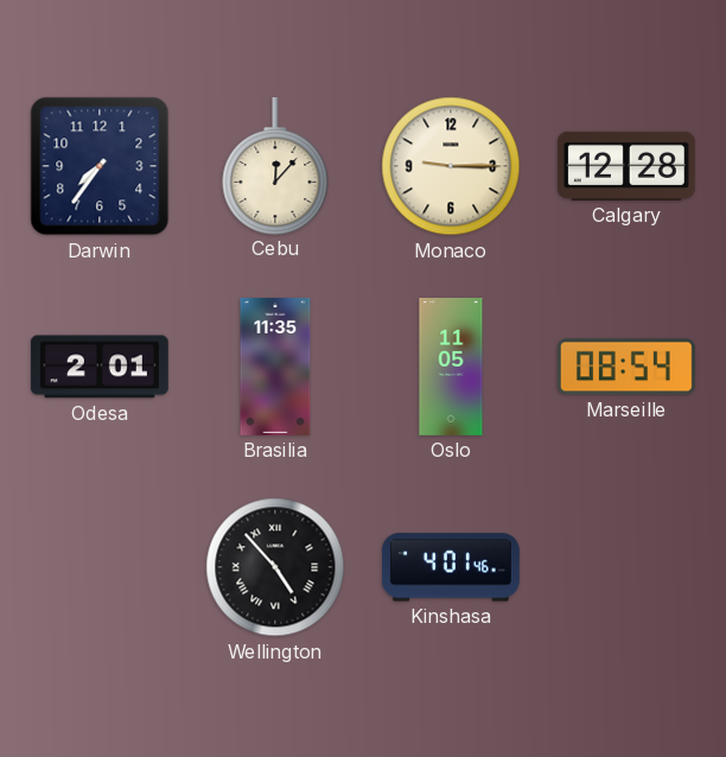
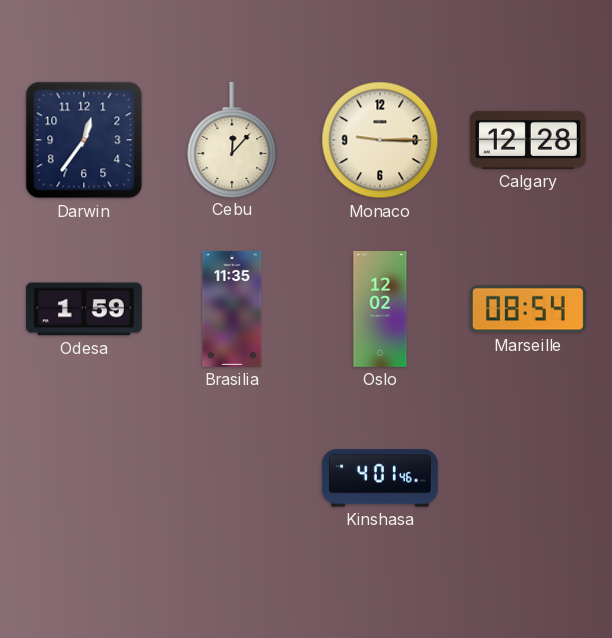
Darwin: 7:36 -> 12:36
Odesa: 2:01 -> 1:59
Oslo: 11:05 -> 12:02
Wellington: 4:53 -> none
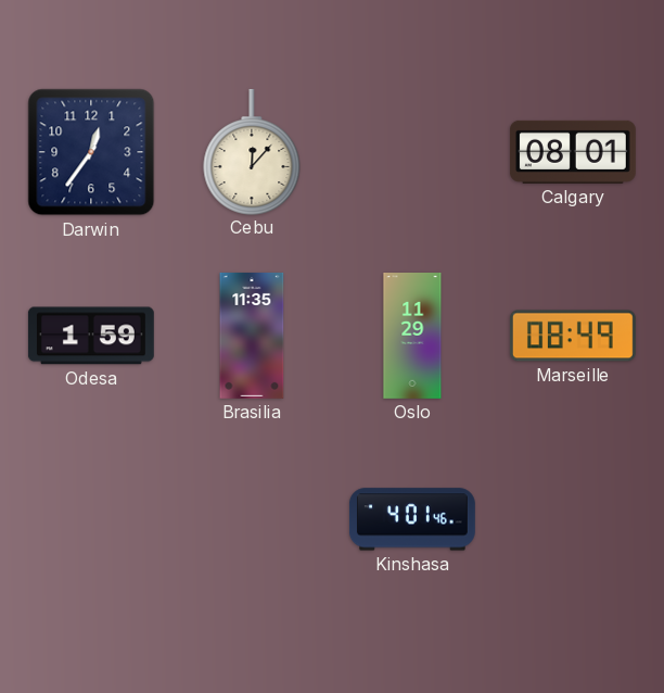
Monaco: 9:15 -> none
Calgary: 12:28 -> 08:01
Oslo: 12:02 -> 11:29
Marseille: 08:54 -> 08:49
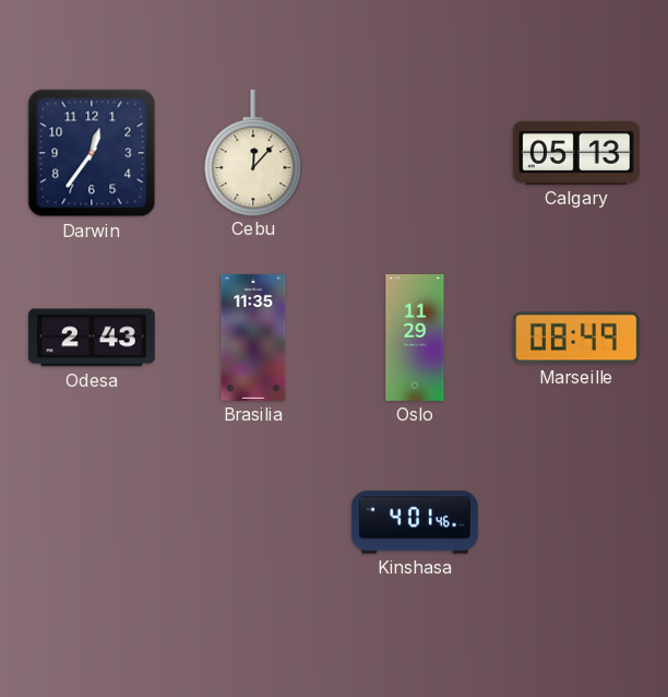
Calgary: 08:01 -> 05:13
Odesa: 1:59 -> 2:43
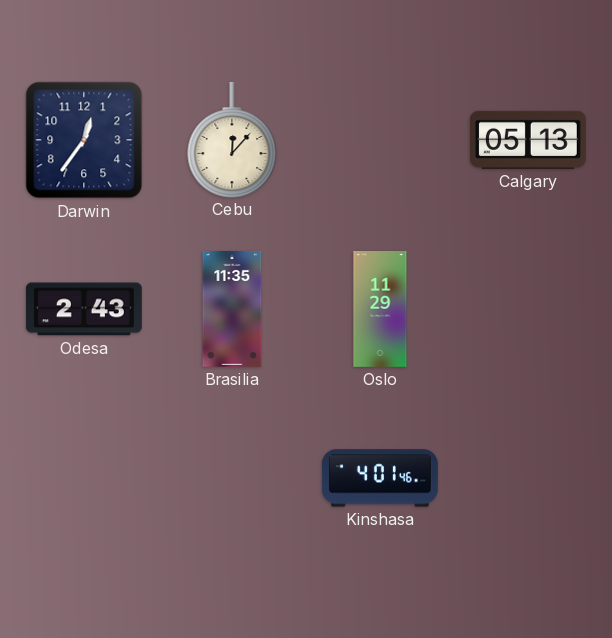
Marseille: 08:49 -> none
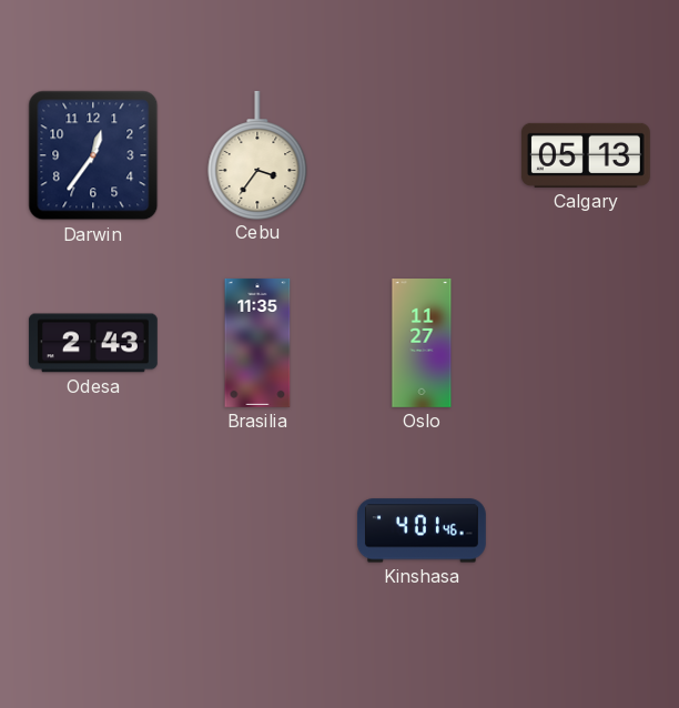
Cebu: 12:07 -> 3:36
Oslo: 11:29 -> 11:27
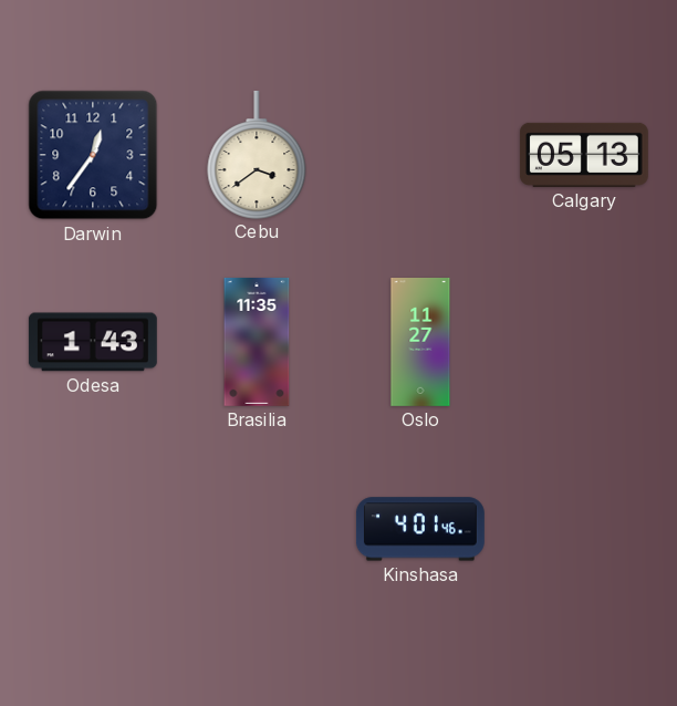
Cebu: 3:36 -> 3:39
Odesa: 2:43 -> 1:43
